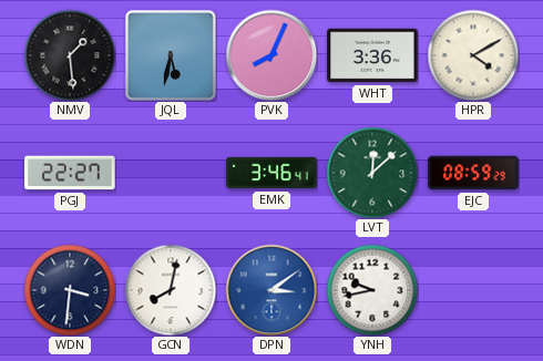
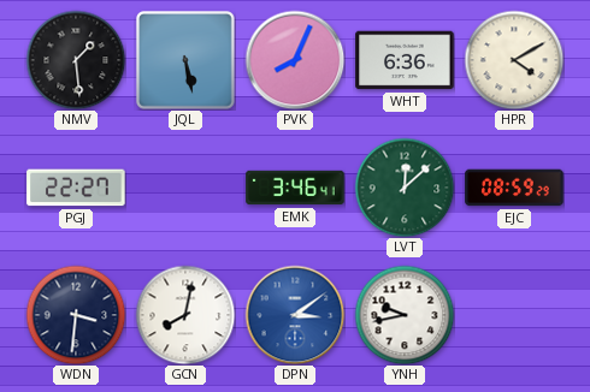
JQL: 5:32 -> 5:28
WHT: 3:36 -> 6:36
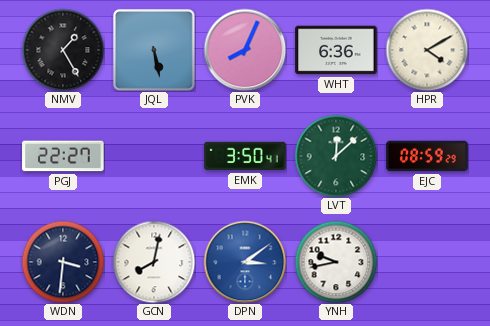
NMV: 1:29 -> 1:25
EMK: 3:46 -> 3:50
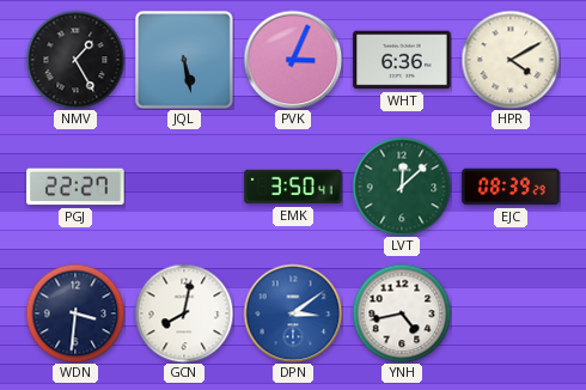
PVK: 8:04 -> 3:04
EJC: 08:59 -> 08:39
YNH: 9:43 -> 4:43
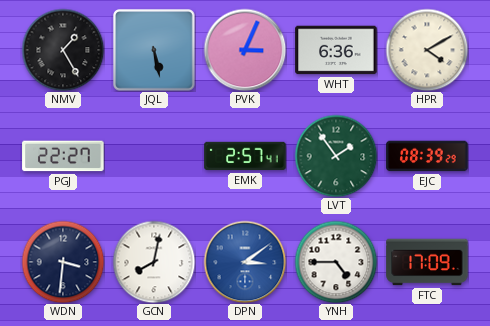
EMK: 3:50 -> 2:57
LVT: 12:08 -> 1:54
YNH: 4:43 -> 4:45
FTC: none -> 17:09
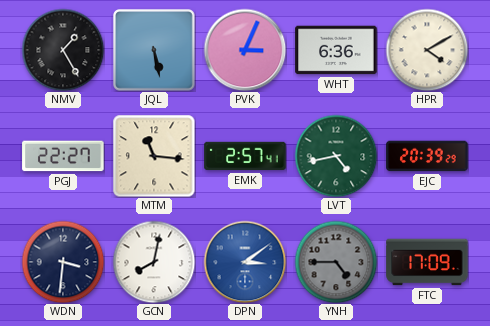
MTM: none -> 11:16
LVT: 1:54 -> 4:43
EJC: 08:39 -> 20:39
YNH dial: white -> grey
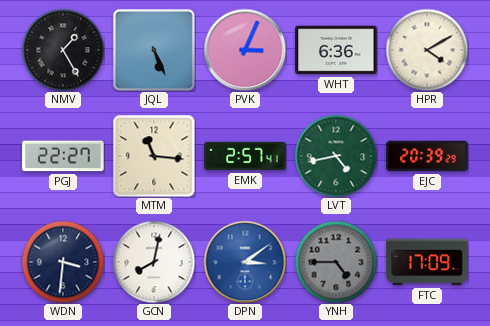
JQL: 5:28 -> 5:26
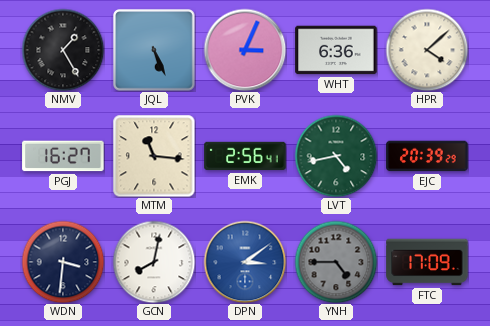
HPR: 4:10 -> 4:08
PGJ: 22:27 -> 16:27
EMK: 2:57 -> 2:56
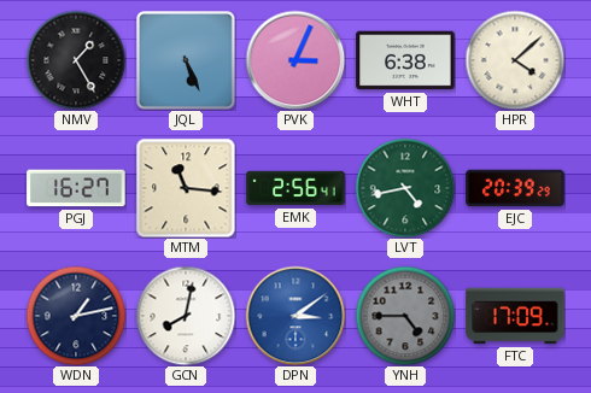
WHT: 6:36 -> 6:38
WDN: 3:31 -> 1:13
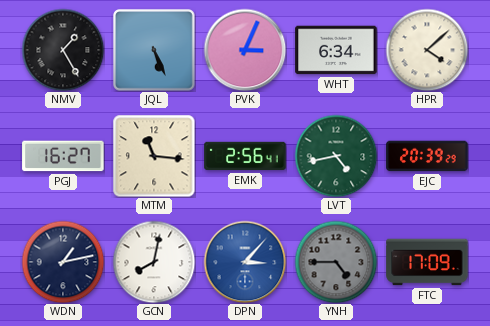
WHT: 6:38 -> 6:34
DPN: 3:09 -> 3:07
